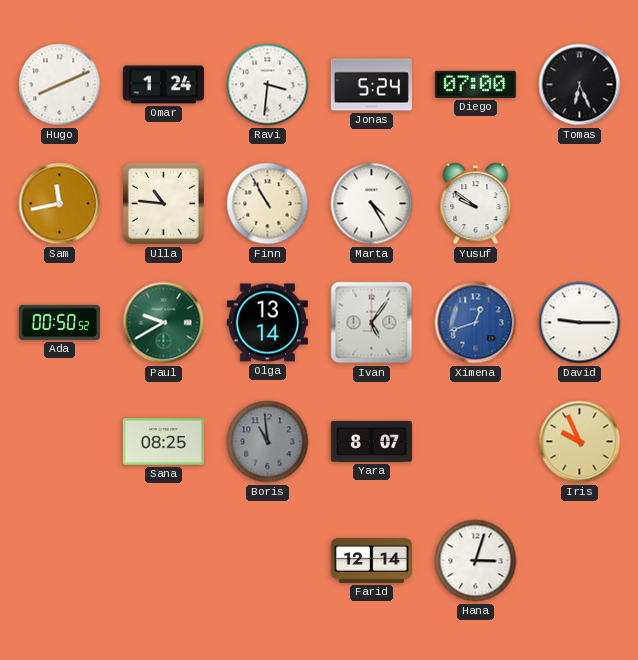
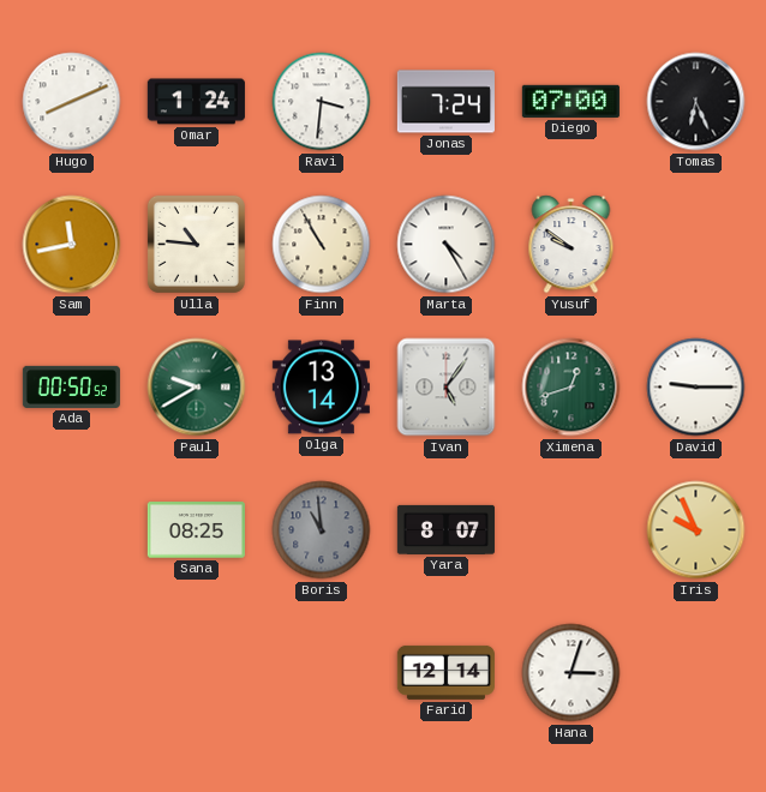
Jonas: 5:24 -> 7:24
Ximena dial: blue -> green
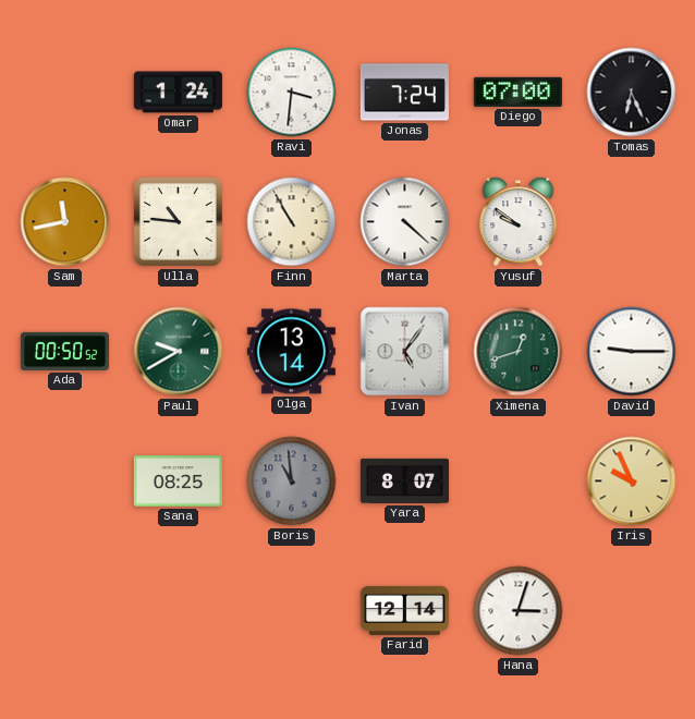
Hugo: 8:11 -> none
Marta: 4:25 -> 4:22
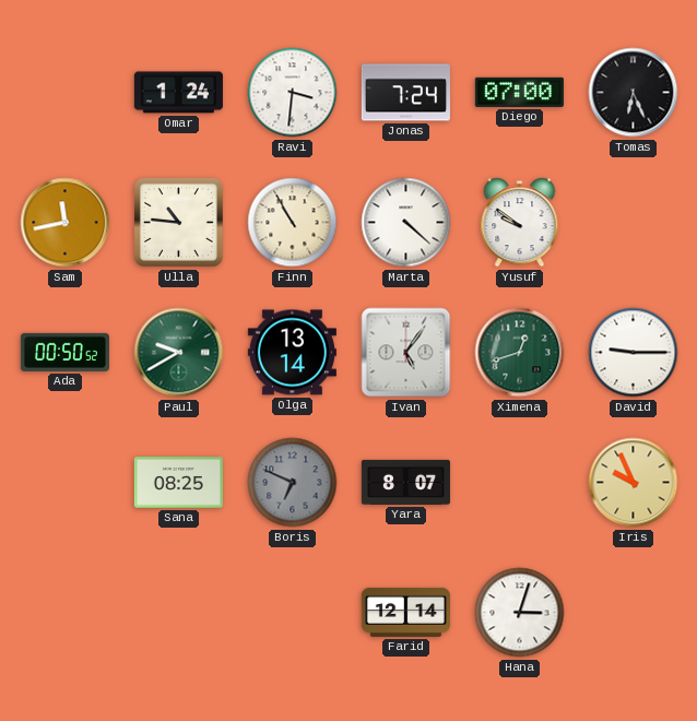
Boris: 10:59 -> 6:49
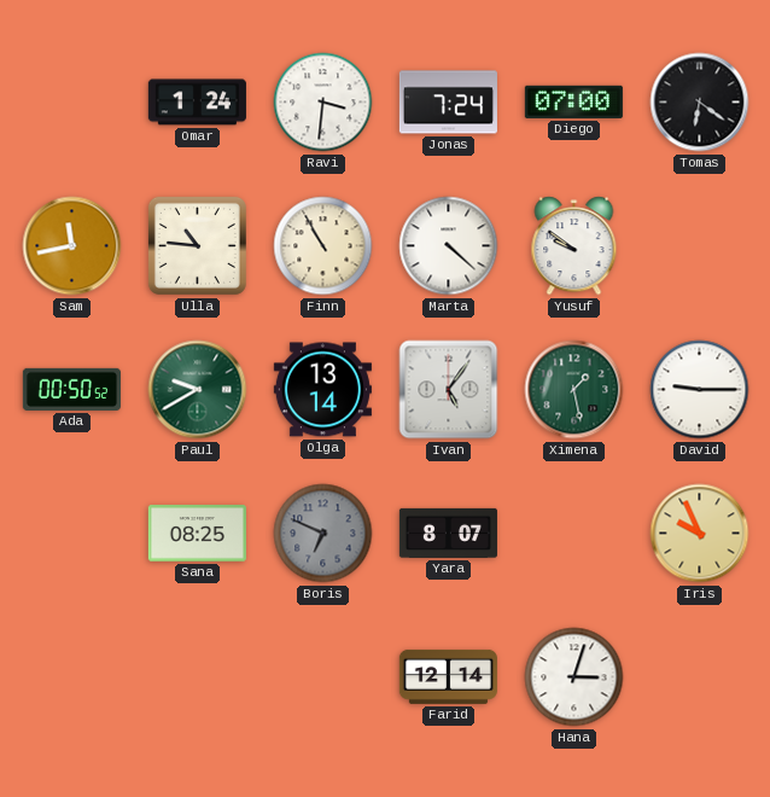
Tomas: 6:26 -> 6:21
Ximena: 12:42 -> 1:28
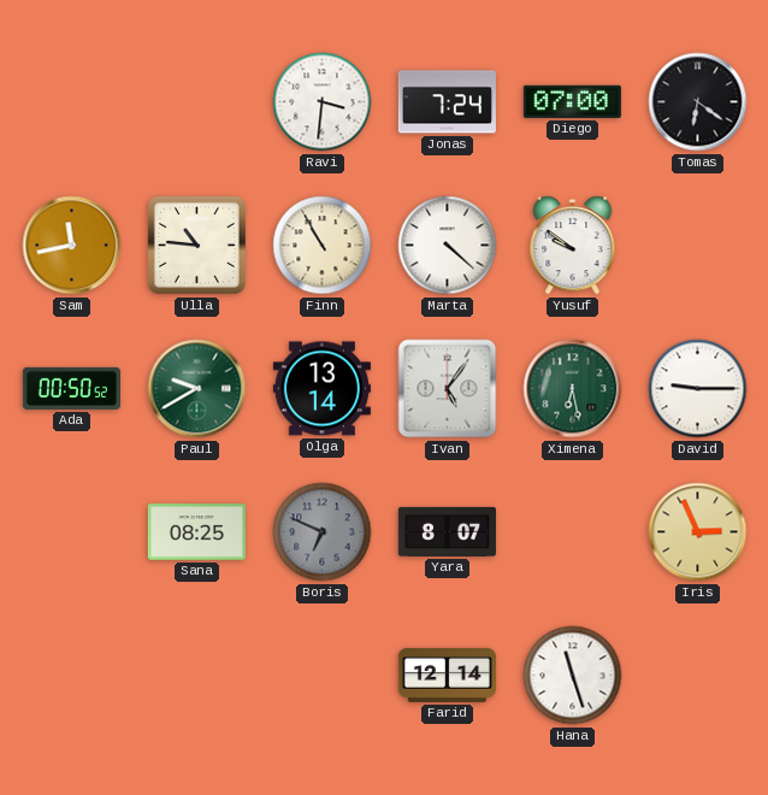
Omar: 1:24 -> none
Ximena: 1:28 -> 6:28
Iris: 9:56 -> 2:56
Hana: 3:03 -> 11:27
